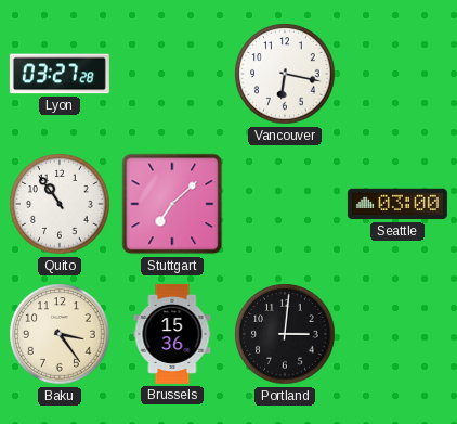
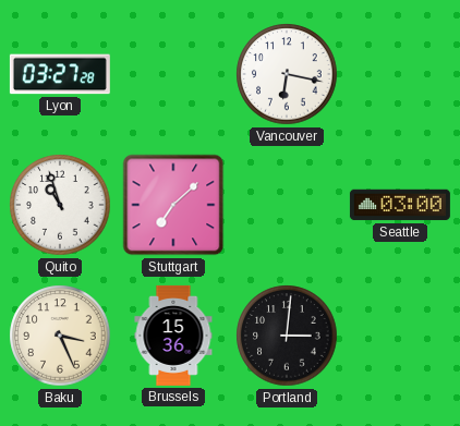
Quito: 10:54 -> 10:57
Baku: 3:24 -> 3:26
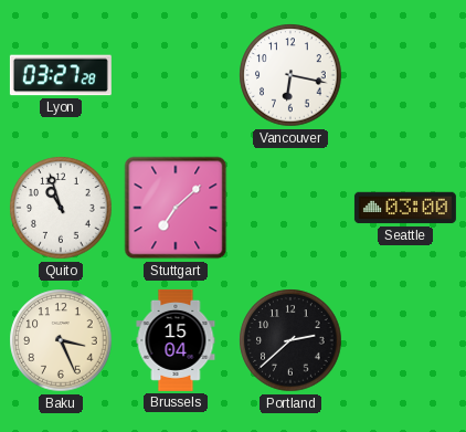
Brussels: 15:36 -> 15:04
Portland: 3:01 -> 2:38
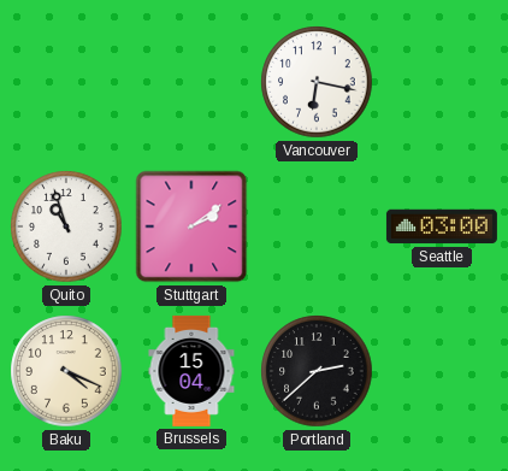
Lyon: 03:27 -> none
Stuttgart: 7:08 -> 2:09
Baku: 3:26 -> 4:19
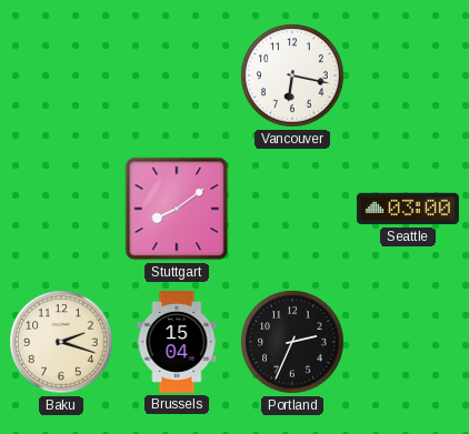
Quito: 10:57 -> none
Stuttgart: 2:09 -> 8:09
Baku: 4:19 -> 2:18
Portland: 2:38 -> 2:34
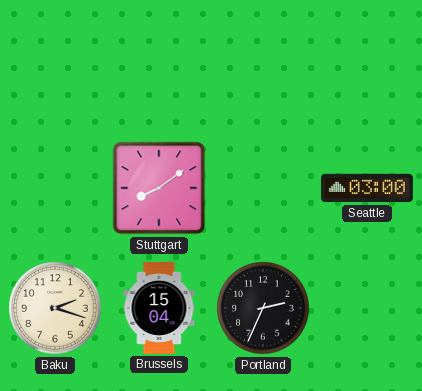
Vancouver: 6:17 -> none
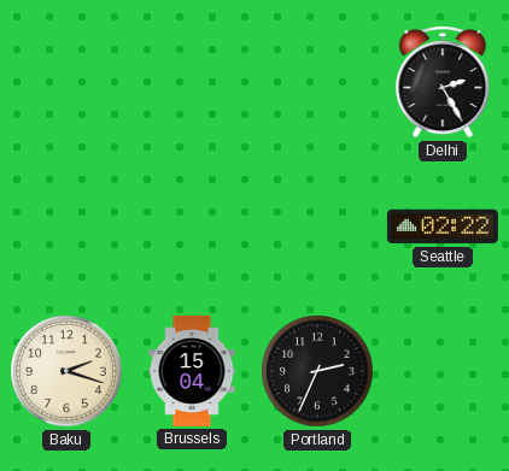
Delhi: none -> 2:25
Stuttgart: 8:09 -> none
Seattle: 03:00 -> 02:22
